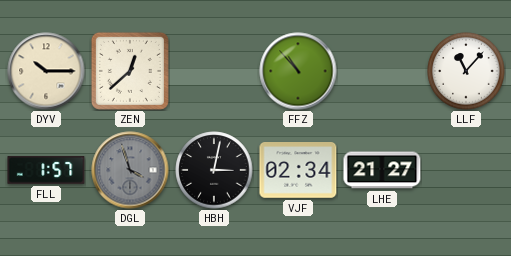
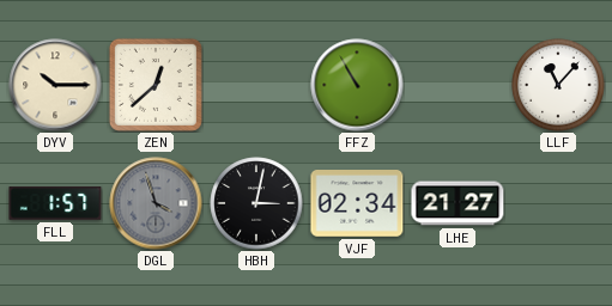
FFZ: 10:53 -> 10:55
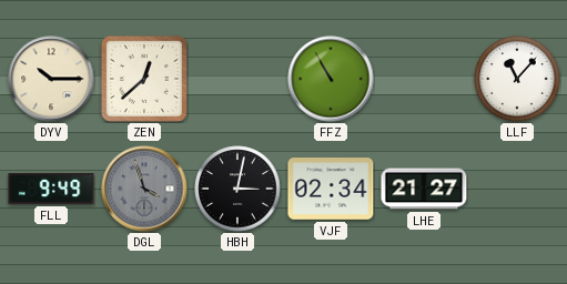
FLL: 1:57 -> 9:49
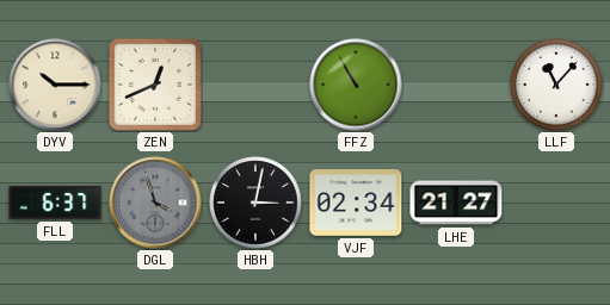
ZEN: 12:38 -> 12:41
FLL: 9:49 -> 6:37
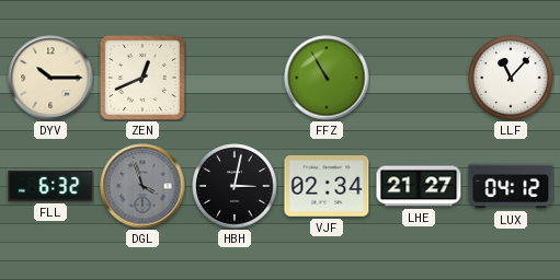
FLL: 6:37 -> 6:32
LUX: none -> 04:12
